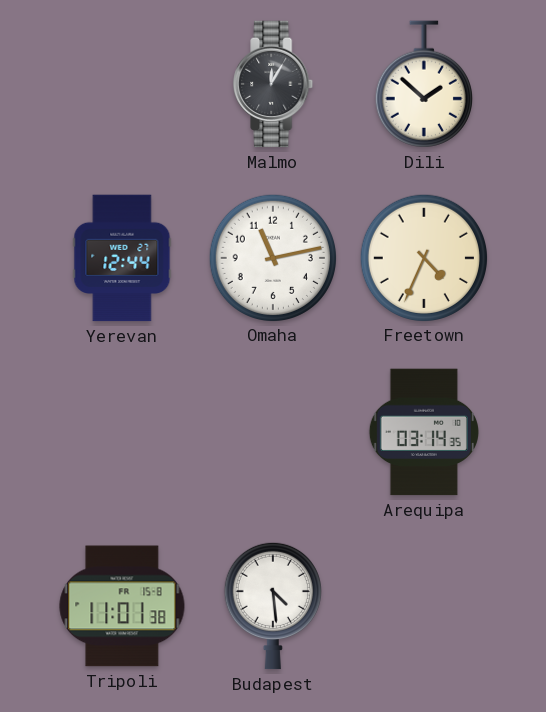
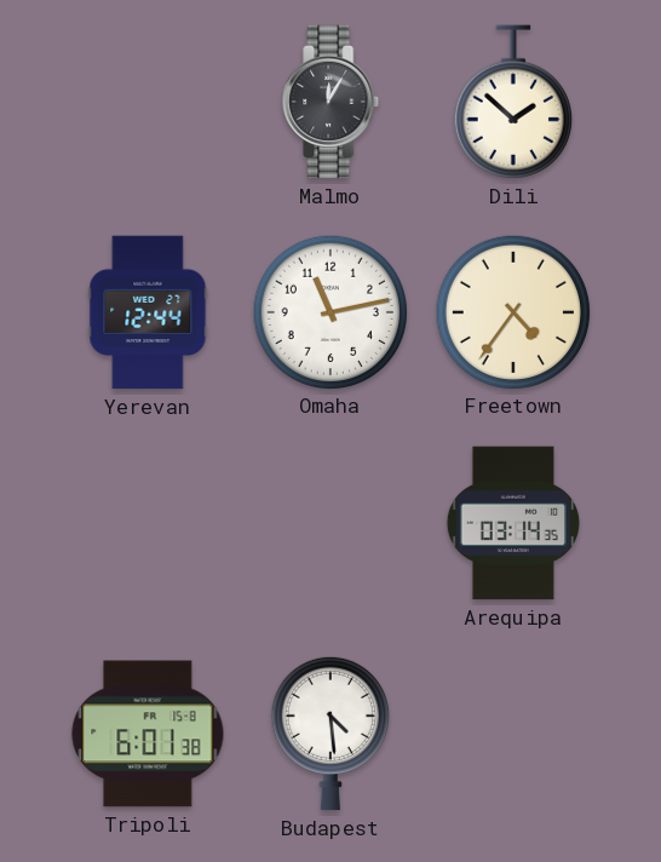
Freetown: 4:34 -> 4:36
Tripoli: 11:01 -> 6:01
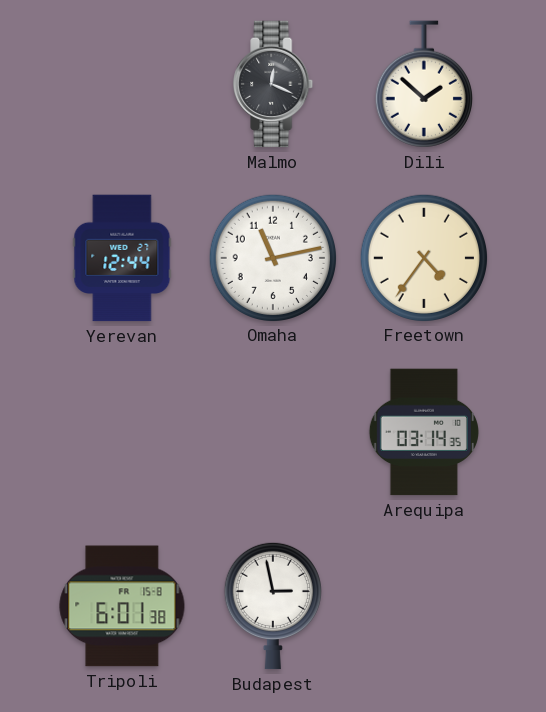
Malmo: 12:05 -> 12:19
Budapest: 4:29 -> 2:58
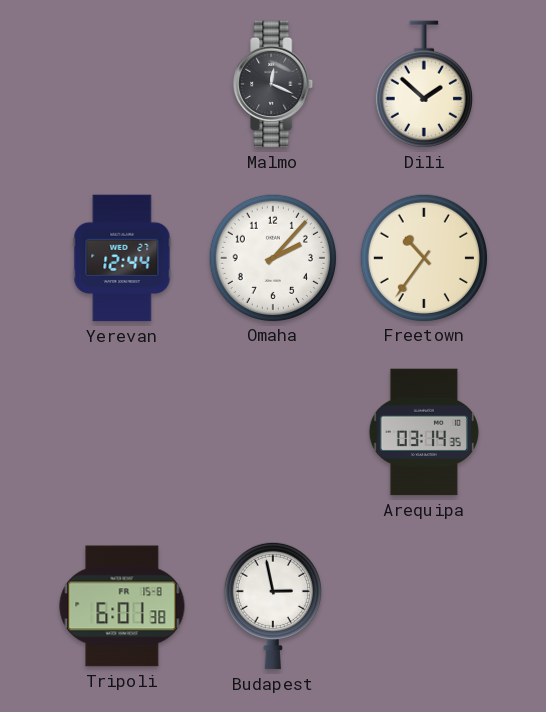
Omaha: 11:13 -> 2:07
Freetown: 4:36 -> 10:36
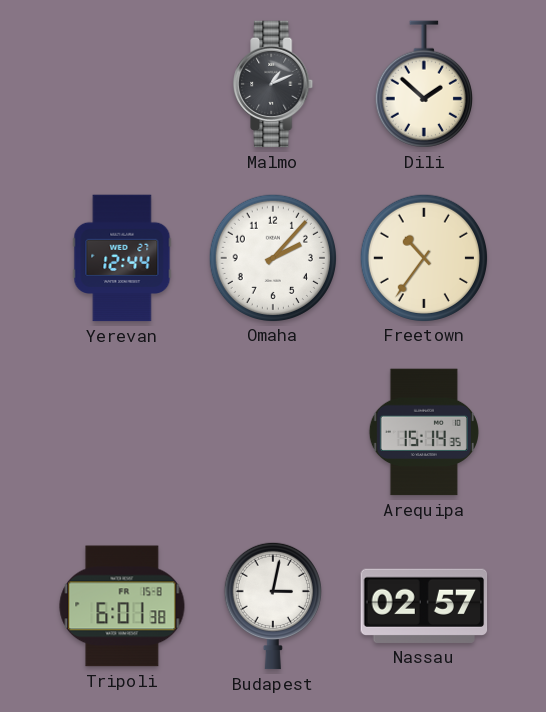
Malmo: 12:19 -> 1:11
Arequipa: 03:14 -> 15:14
Budapest: 2:58 -> 3:02
Nassau: none -> 02:57
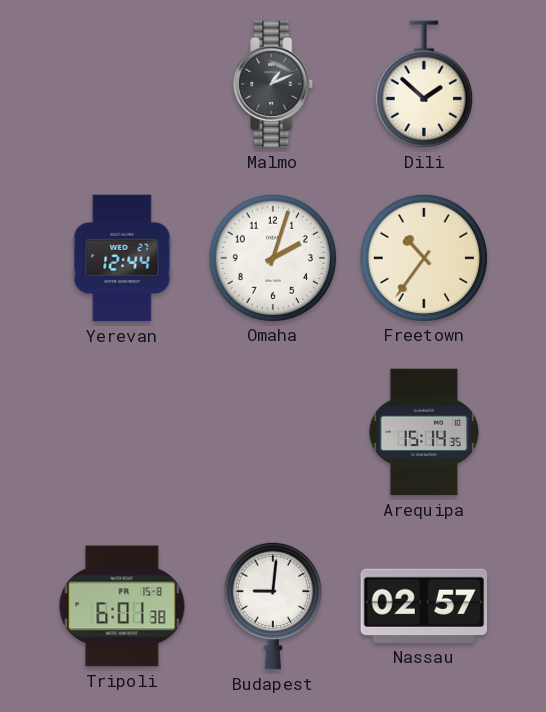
Omaha: 2:07 -> 2:03
Budapest: 3:02 -> 9:01
